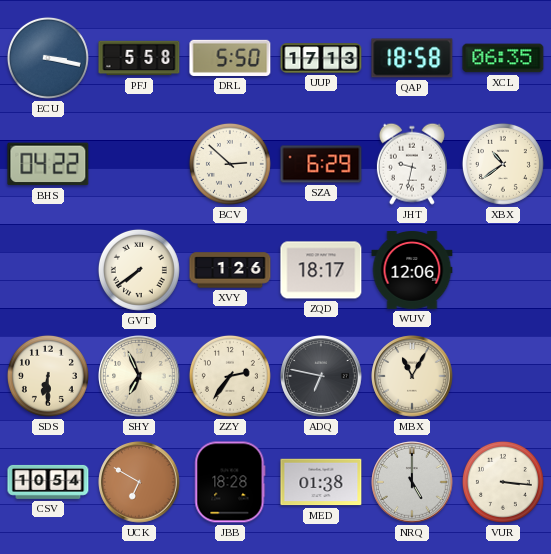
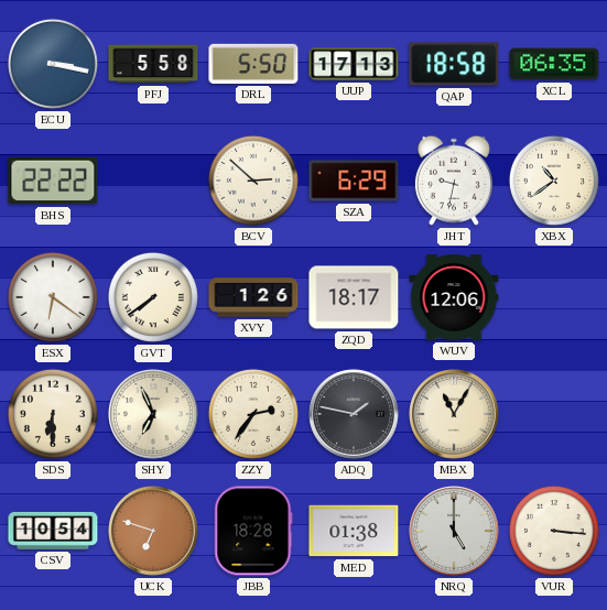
BHS: 04:22 -> 22:22
ESX: none -> 6:21
ADQ: 6:47 -> 1:47
UCK: 6:50 -> 6:48
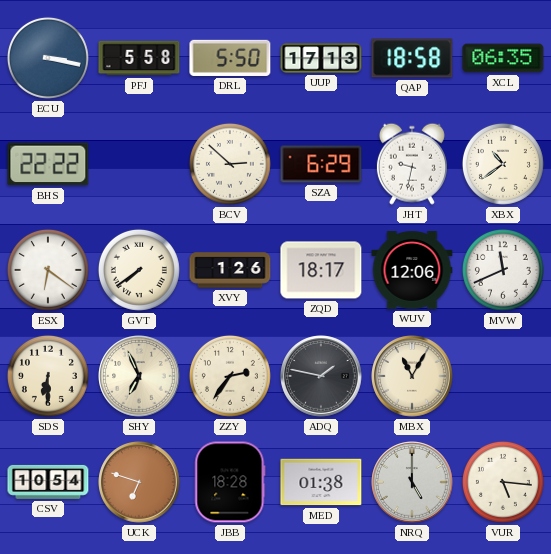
MVW: none -> 11:41
VUR: 3:16 -> 5:16
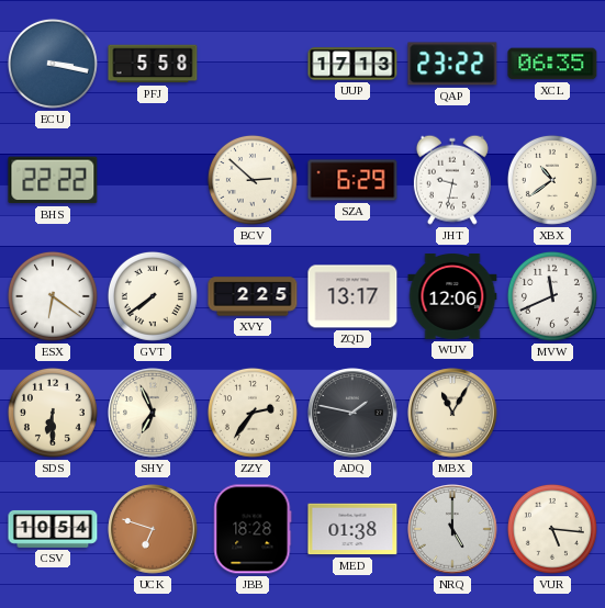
DRL: 5:50 -> none
QAP: 18:58 -> 23:22
XVY: 1:26 -> 2:25
ZQD: 18:17 -> 13:17
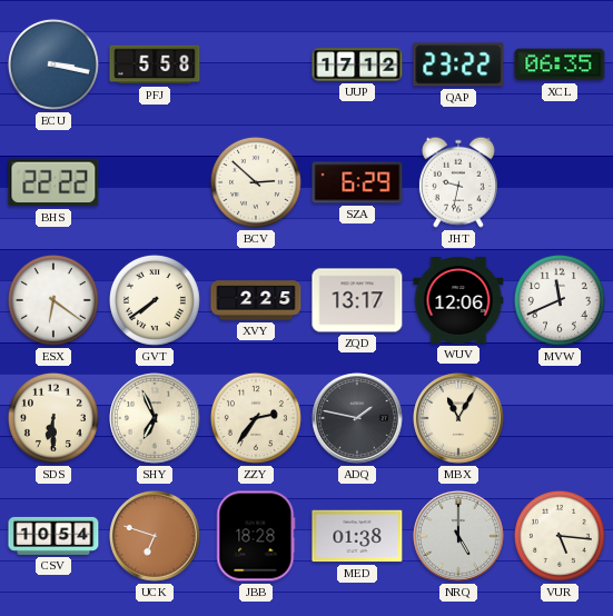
UUP: 17:13 -> 17:12
XBX: 10:39 -> none
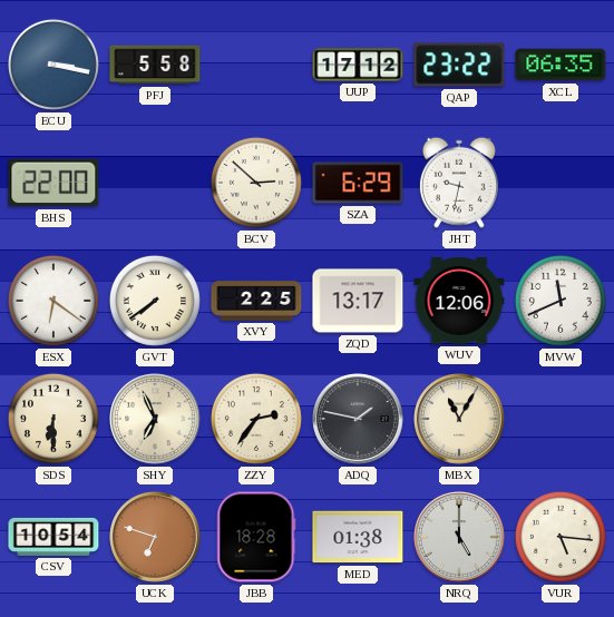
BHS: 22:22 -> 22:00
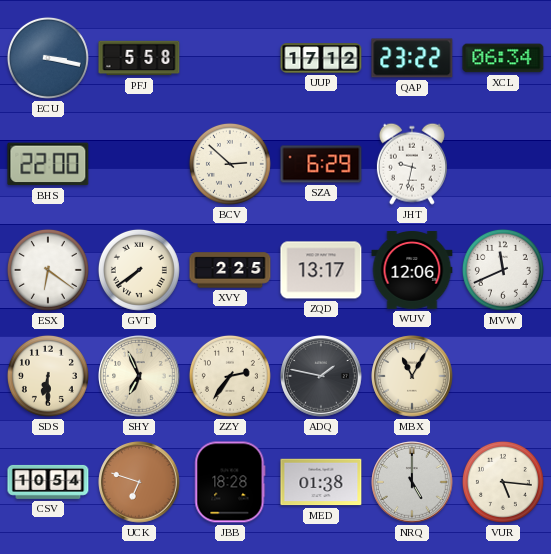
XCL: 06:35 -> 06:34
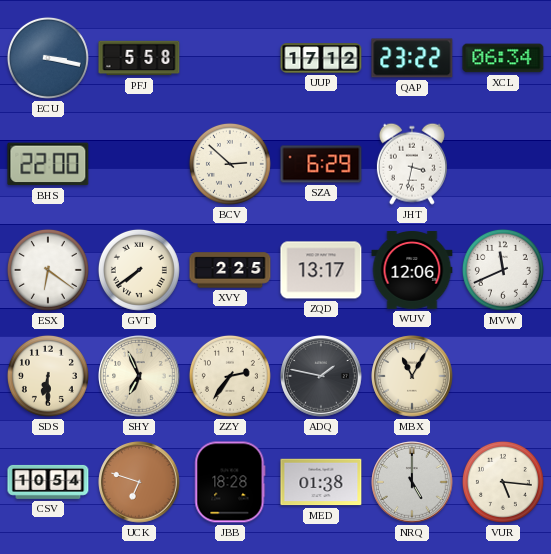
JHT: 9:32 -> 3:32
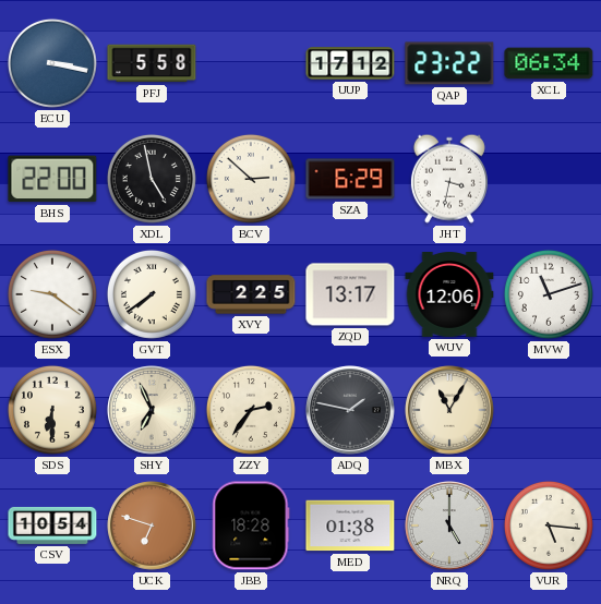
XDL: none -> 4:58
ESX: 6:21 -> 9:21
MVW: 11:41 -> 11:12
